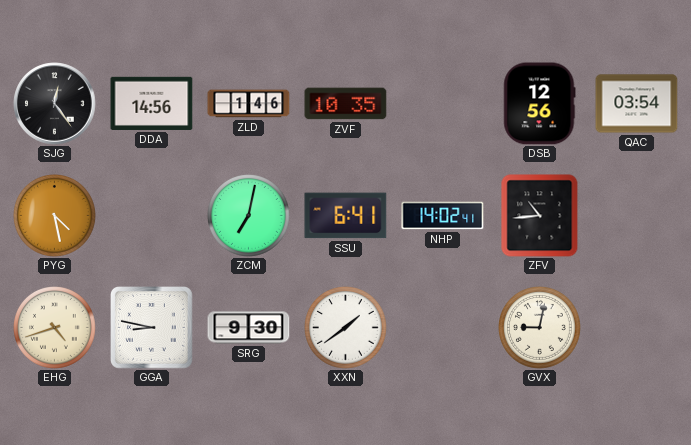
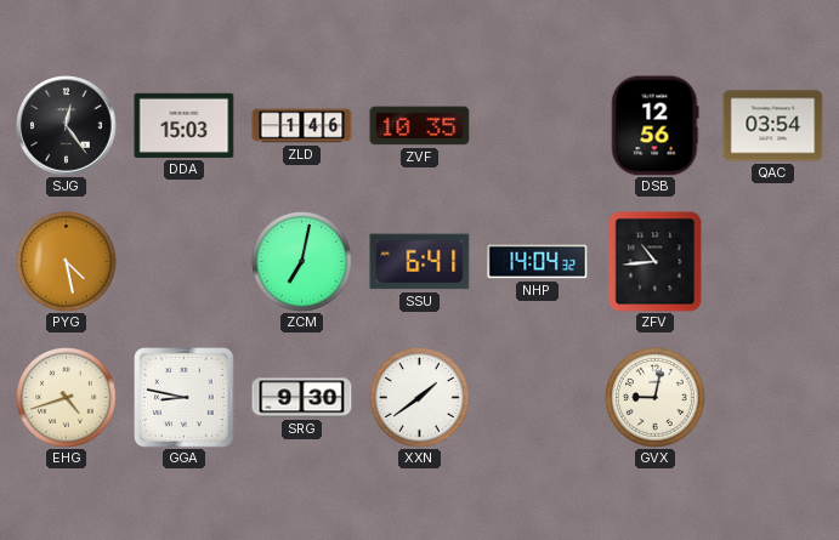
DDA: 14:56 -> 15:03
NHP: 14:02 -> 14:04
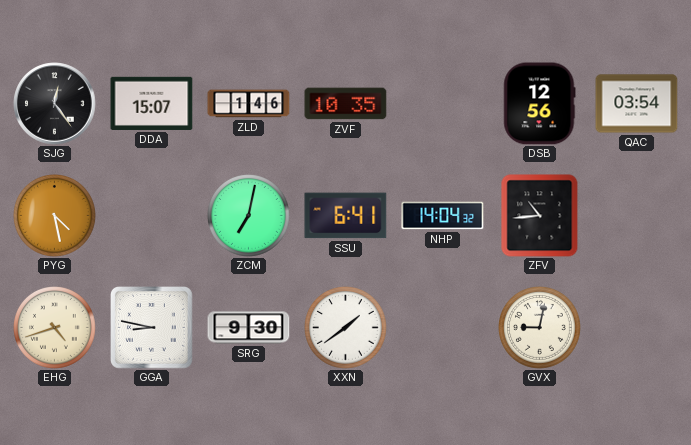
DDA: 15:03 -> 15:07
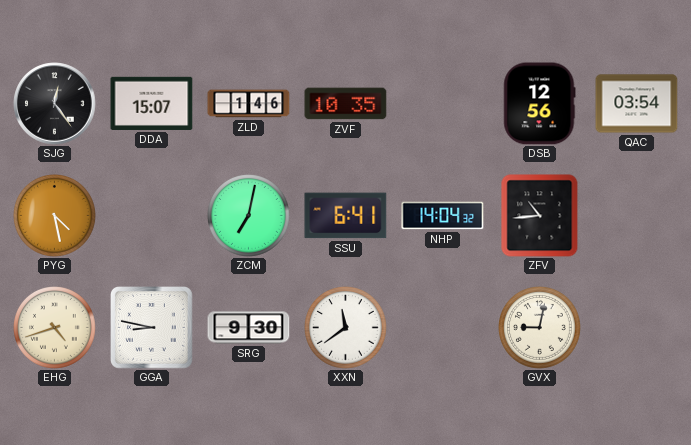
XXN: 1:39 -> 11:39
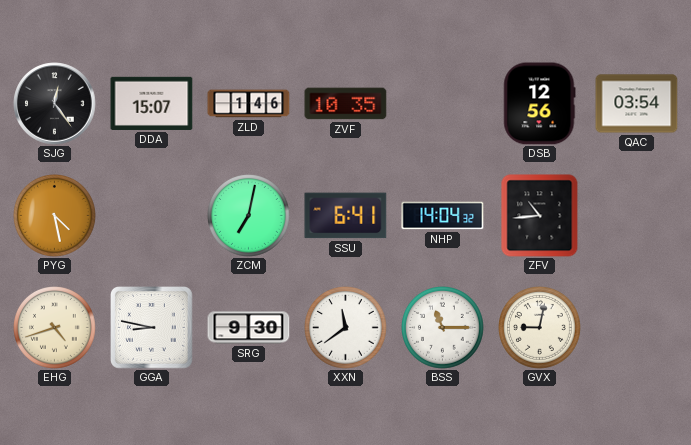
BSS: none -> 11:15
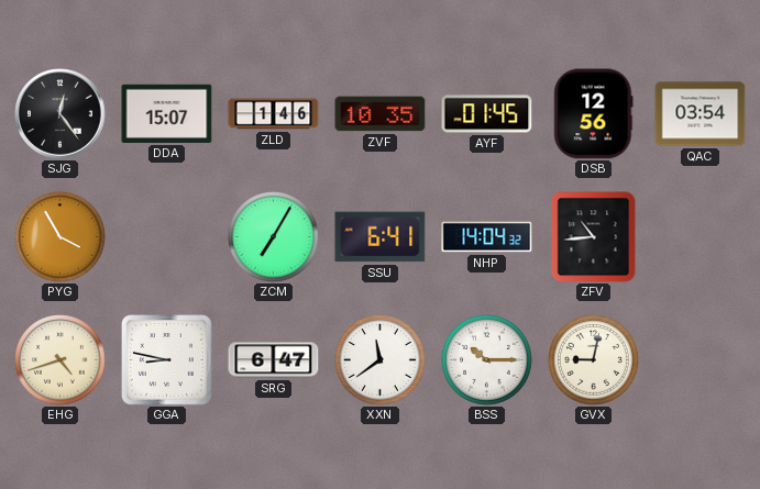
AYF: none -> 01:45
PYG: 4:28 -> 3:55
ZCM: 7:02 -> 7:05
SRG: 9:30 -> 6:47
BSS: 11:15 -> 10:15
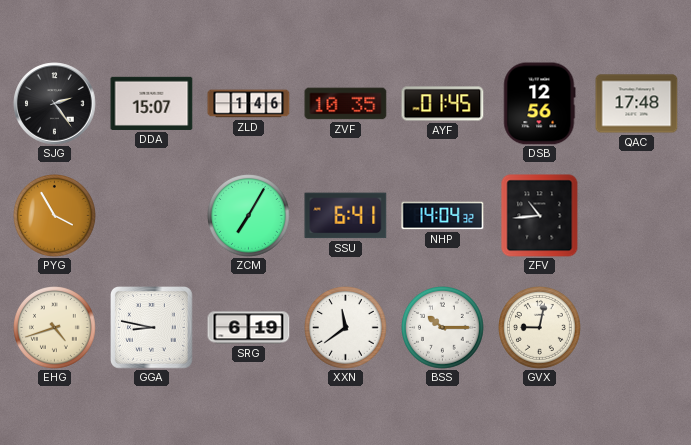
SJG: 12:24 -> 2:24
QAC: 03:54 -> 17:48
SRG: 6:47 -> 6:19
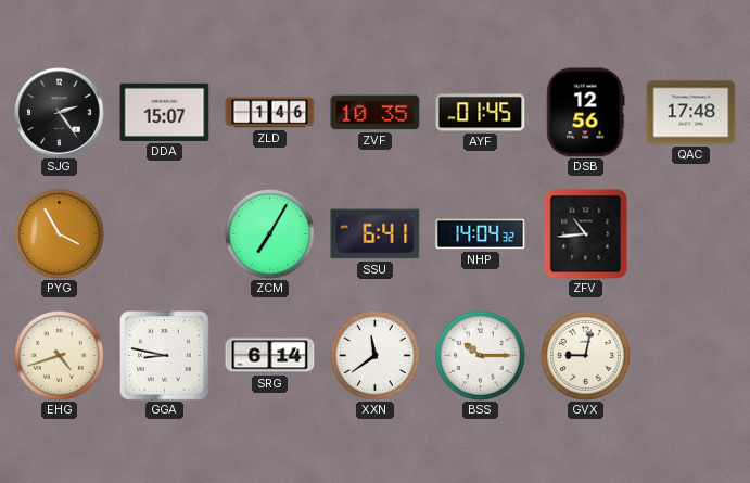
SRG: 6:19 -> 6:14
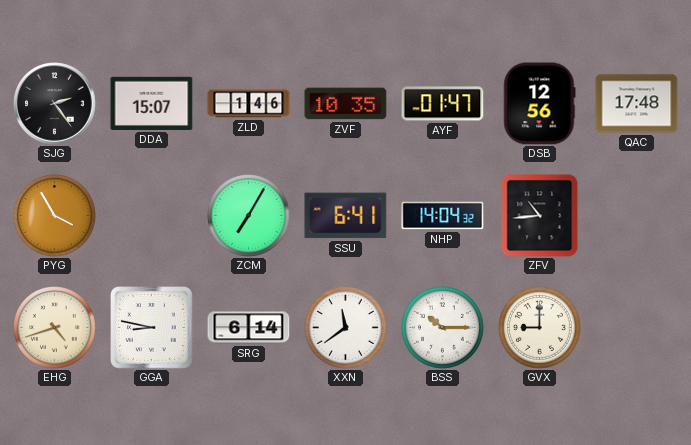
AYF: 01:45 -> 01:47
GVX: 9:02 -> 9:00
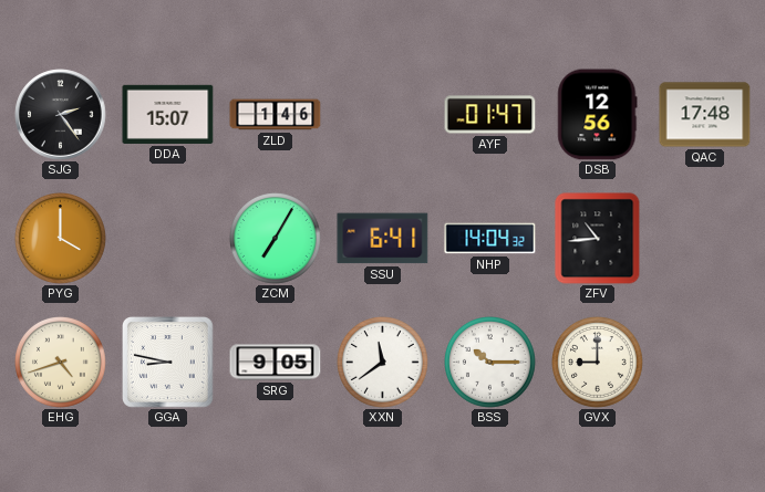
ZVF: 10:35 -> none
PYG: 3:55 -> 4:00
SRG: 6:14 -> 9:05
